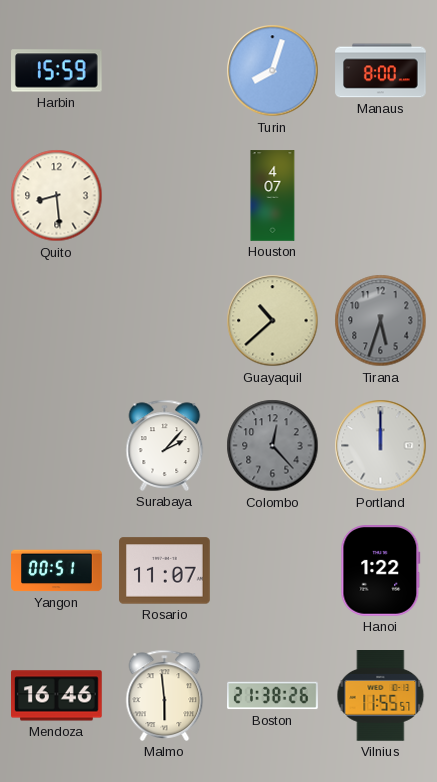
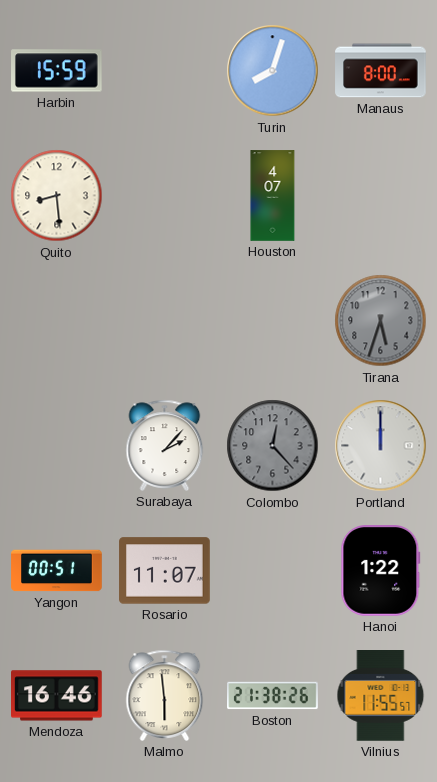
Guayaquil: 10:38 -> none
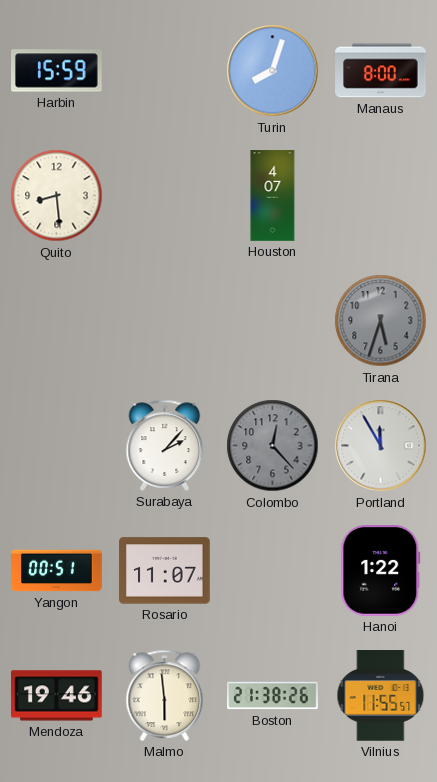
Portland: 12:00 -> 11:55
Mendoza: 16:46 -> 19:46
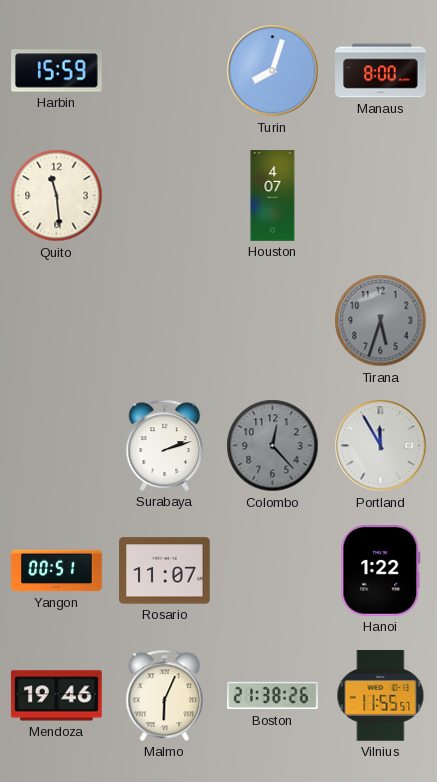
Quito: 8:29 -> 11:29
Surabaya: 2:07 -> 2:12
Malmo: 5:59 -> 6:04
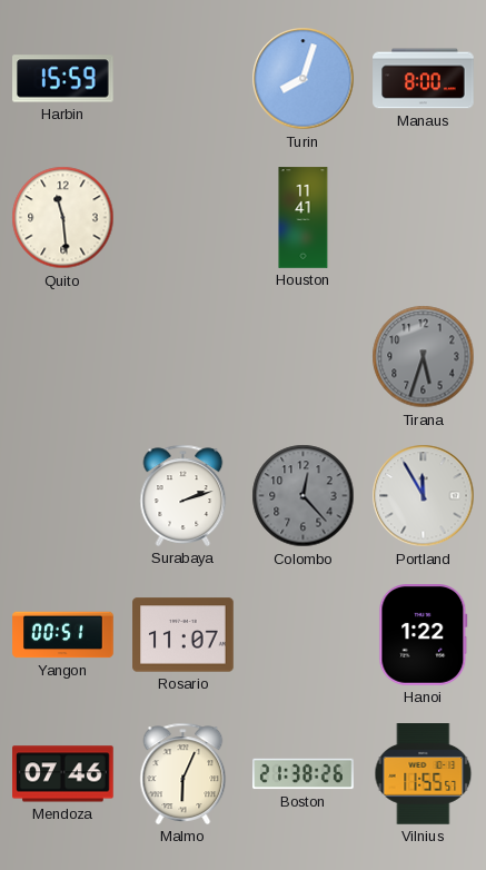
Houston: 4:07 -> 11:41
Mendoza: 19:46 -> 07:46
